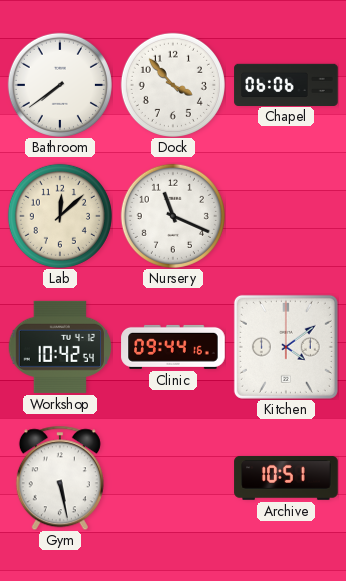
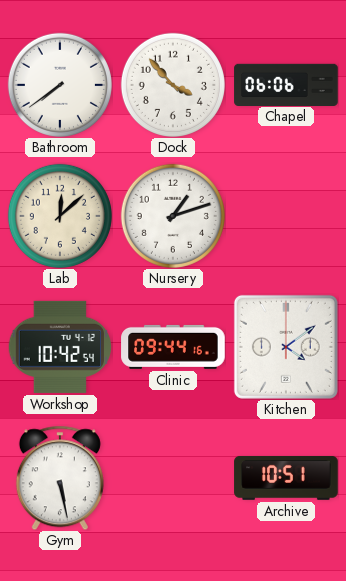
Nursery: 11:19 -> 1:12
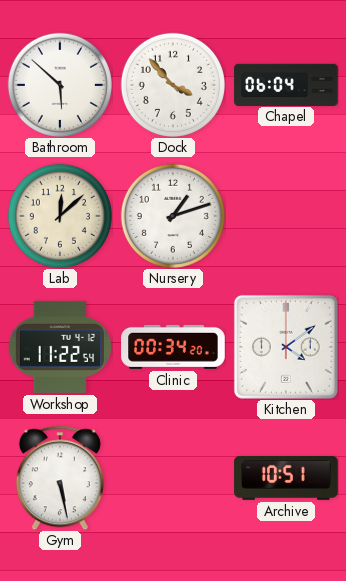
Bathroom: 7:39 -> 5:52
Chapel: 06:06 -> 06:04
Workshop: 10:42 -> 11:22
Clinic: 09:44 -> 00:34
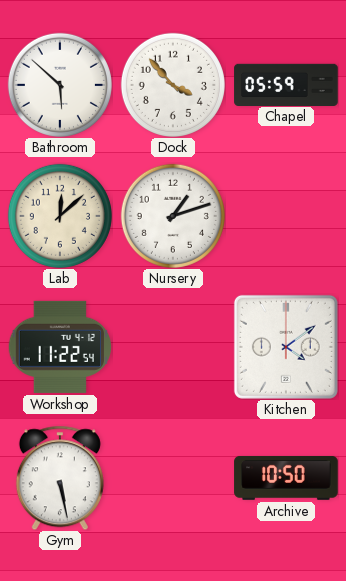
Chapel: 06:04 -> 05:59
Clinic: 00:34 -> none
Archive: 10:51 -> 10:50
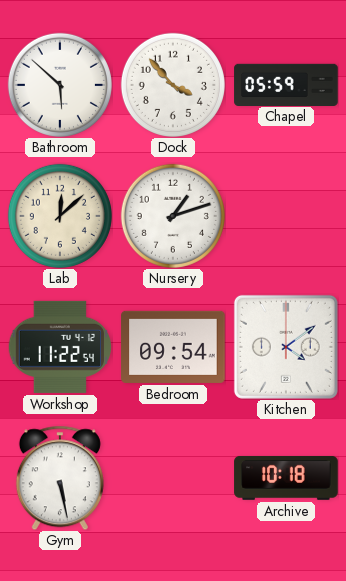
Bedroom: none -> 09:54
Archive: 10:50 -> 10:18
